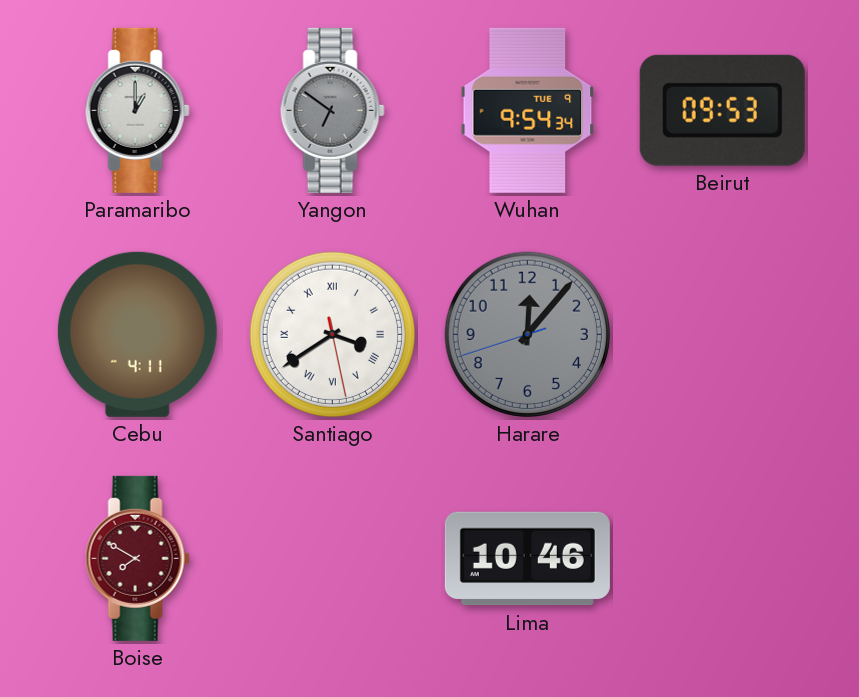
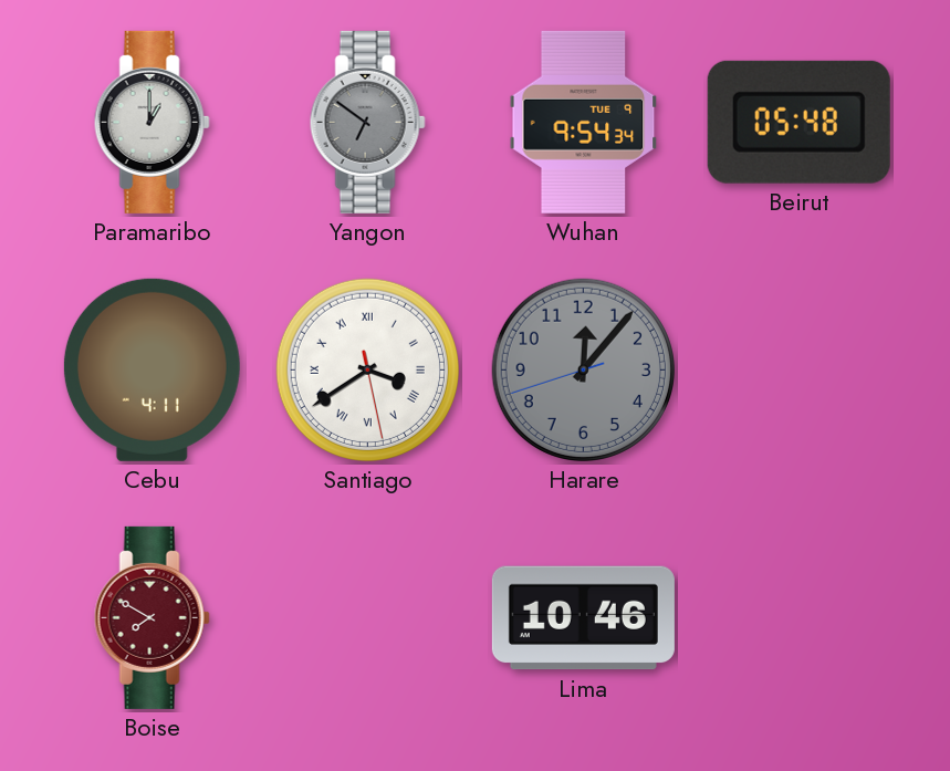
Beirut: 09:53 -> 05:48
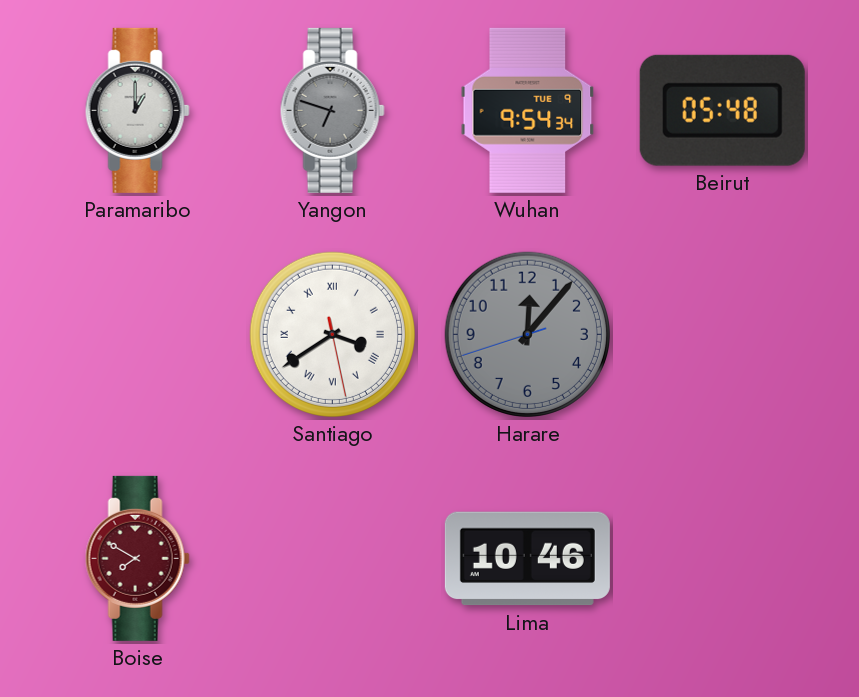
Yangon: 6:51 -> 6:48
Cebu: 4:11 -> none
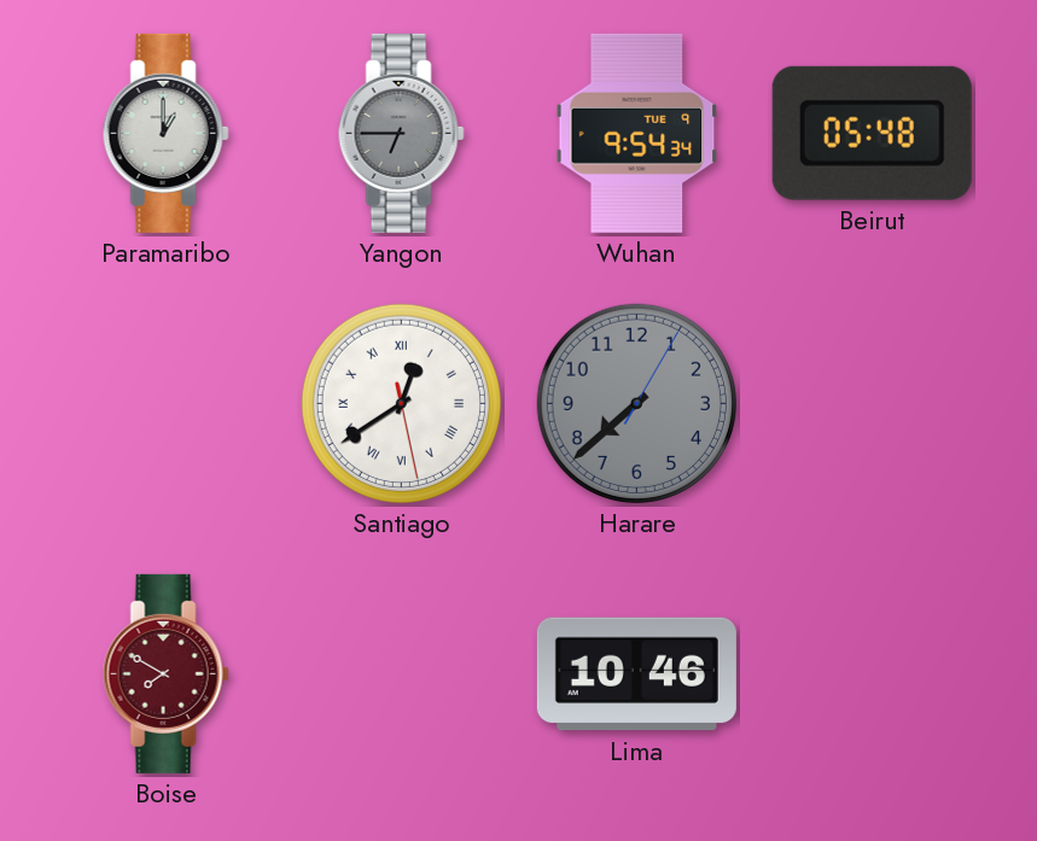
Yangon: 6:48 -> 6:45
Santiago: 3:39 -> 12:39
Harare: 12:06 -> 7:38
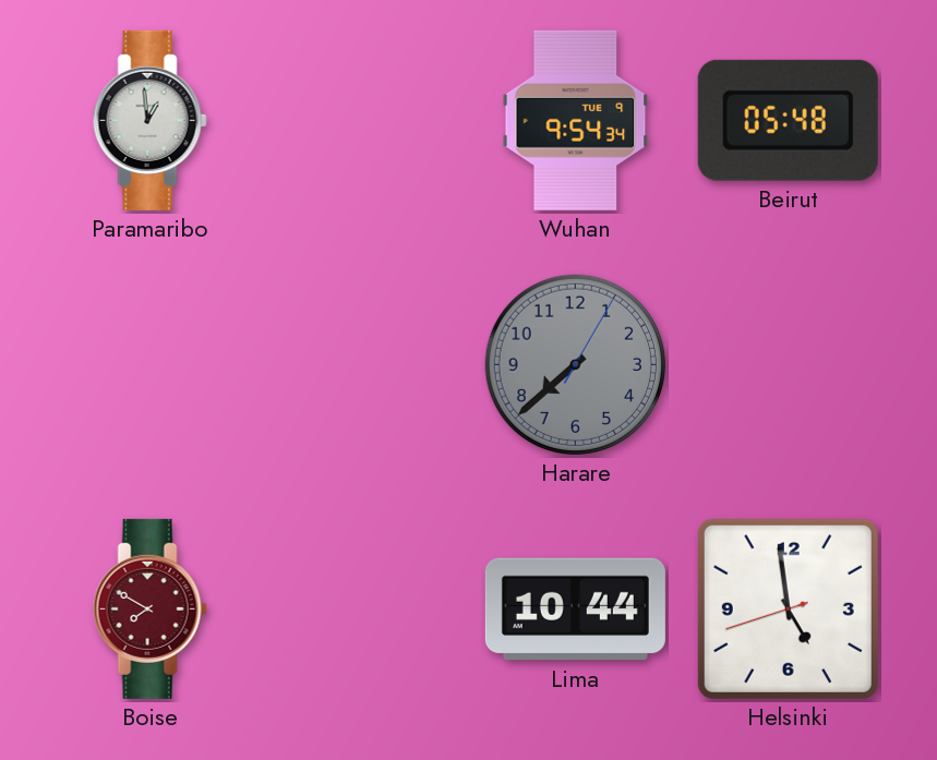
Paramaribo: 1:00 -> 12:59
Yangon: 6:45 -> none
Santiago: 12:39 -> none
Lima: 10:46 -> 10:44
Helsinki: none -> 4:58
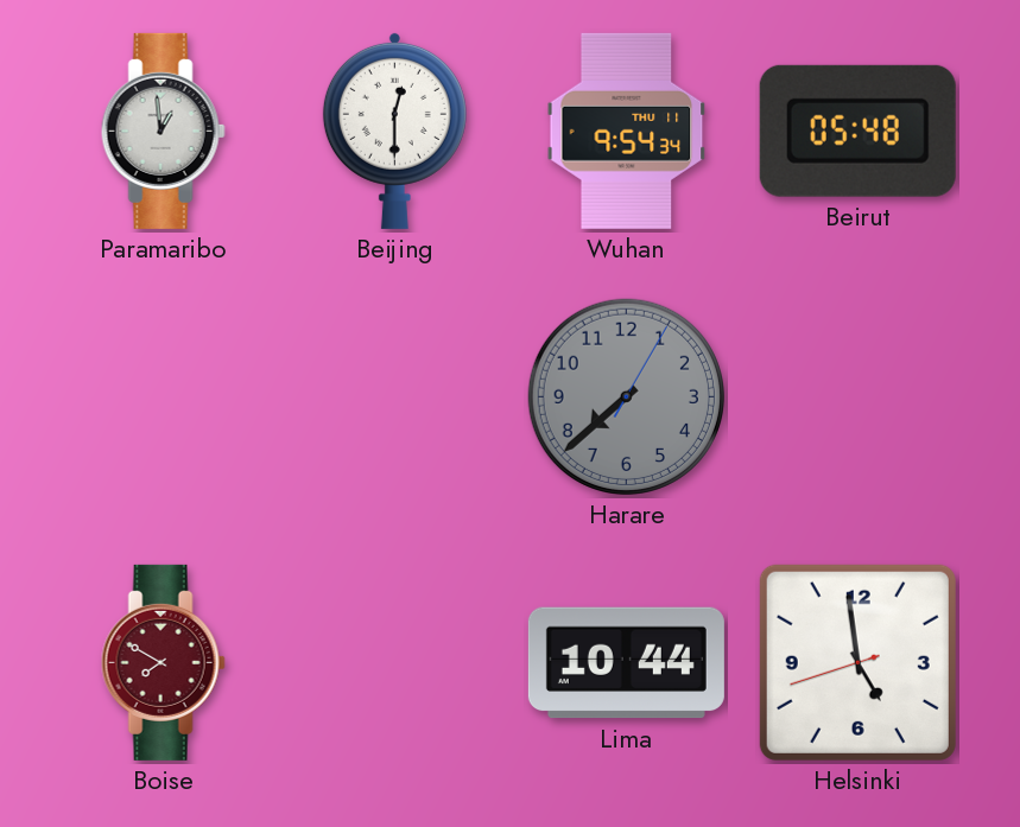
Beijing: none -> 12:30
Wuhan date: TUE 9 -> THU 11
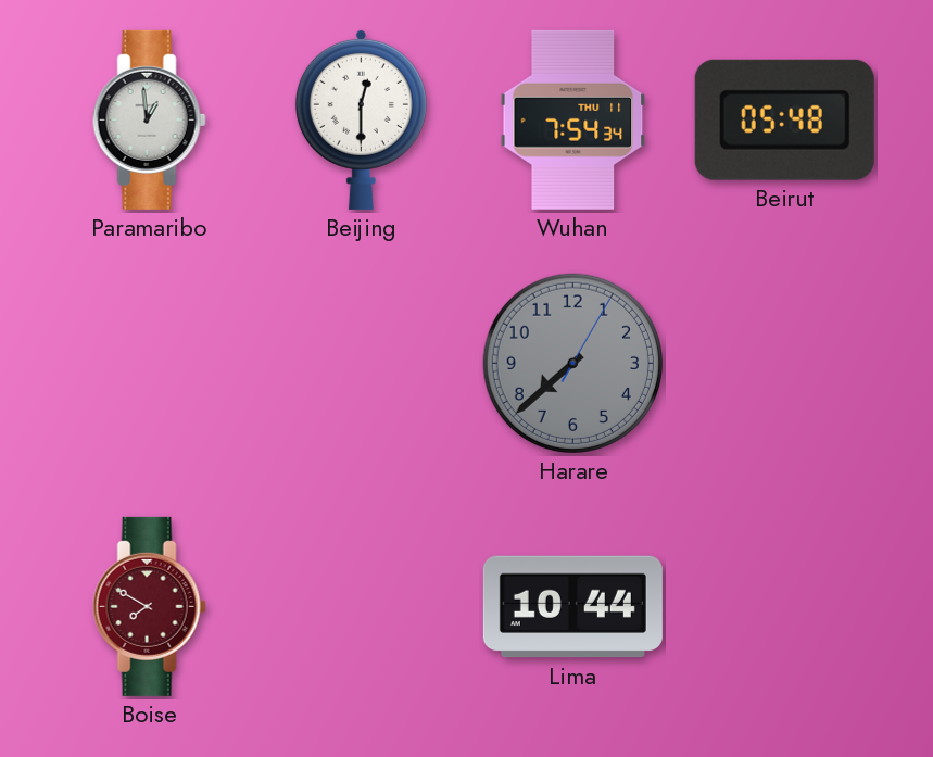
Wuhan: 9:54 -> 7:54
Helsinki: 4:58 -> none
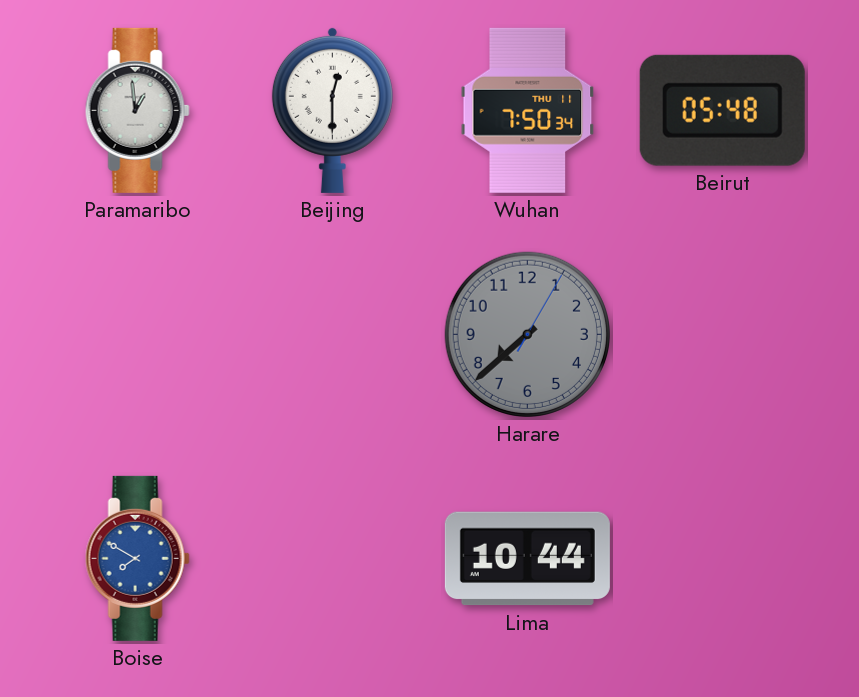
Wuhan: 7:54 -> 7:50
Boise dial: burgundy -> blue
